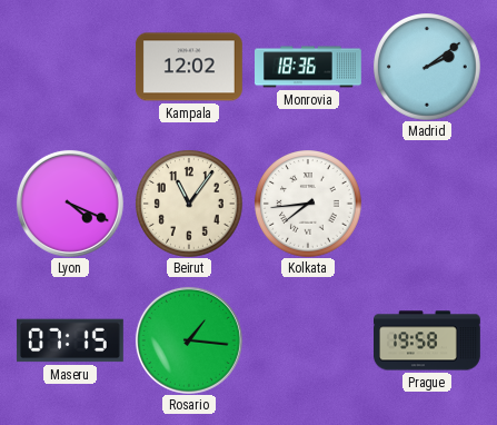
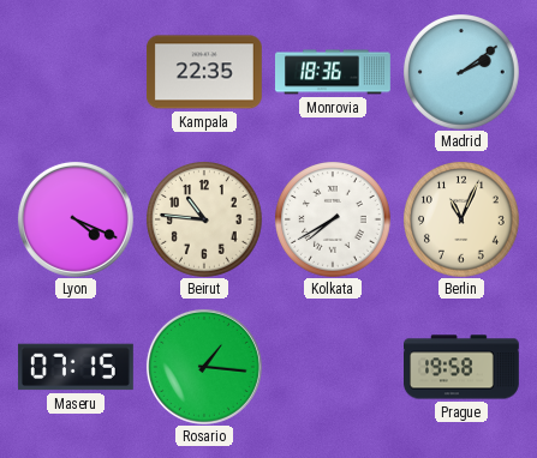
Kampala: 12:02 -> 22:35
Beirut: 11:06 -> 10:46
Kolkata: 7:44 -> 7:40
Berlin: none -> 11:04
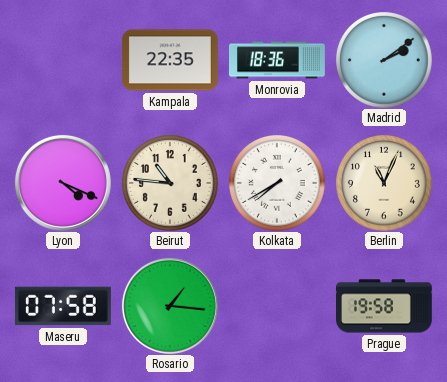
Maseru: 07:15 -> 07:58
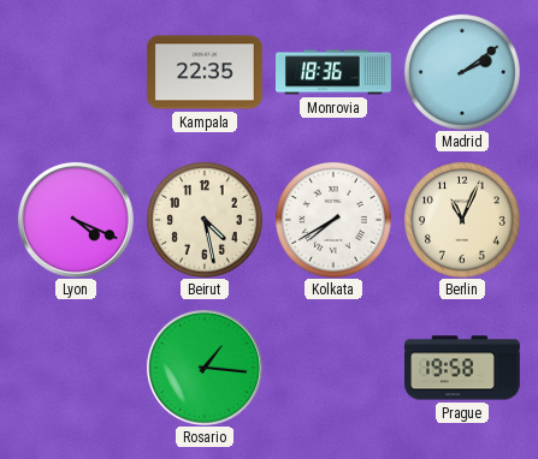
Beirut: 10:46 -> 4:28
Maseru: 07:58 -> none
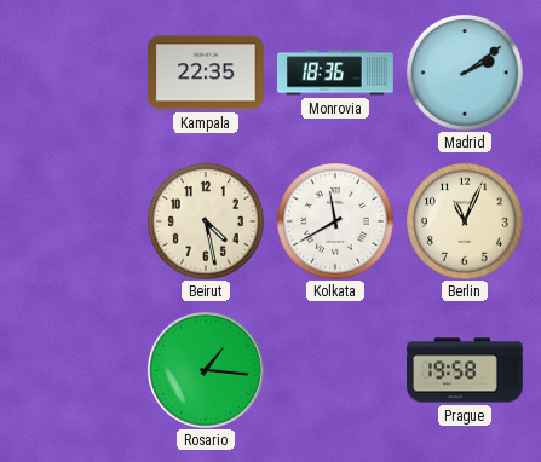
Lyon: 4:19 -> none
Kolkata: 7:40 -> 11:40
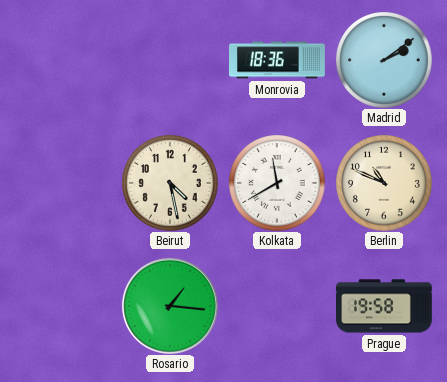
Kampala: 22:35 -> none
Berlin: 11:04 -> 10:49
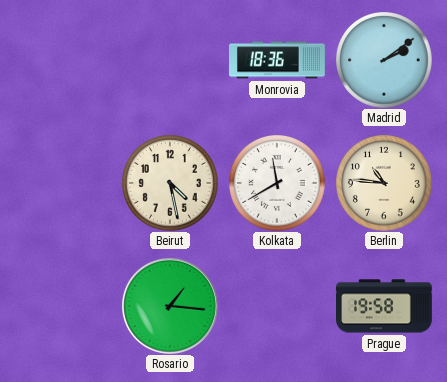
Berlin: 10:49 -> 10:46
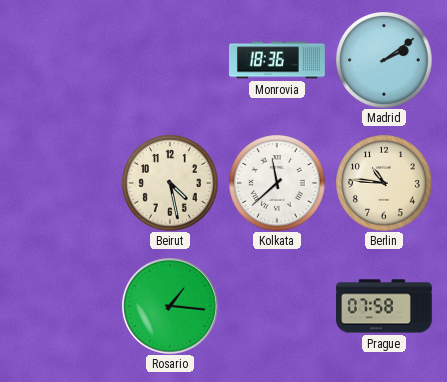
Kolkata: 11:40 -> 11:38
Prague: 19:58 -> 07:58
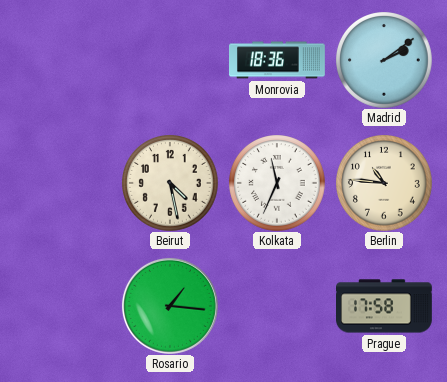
Kolkata: 11:38 -> 11:34
Prague: 07:58 -> 17:58
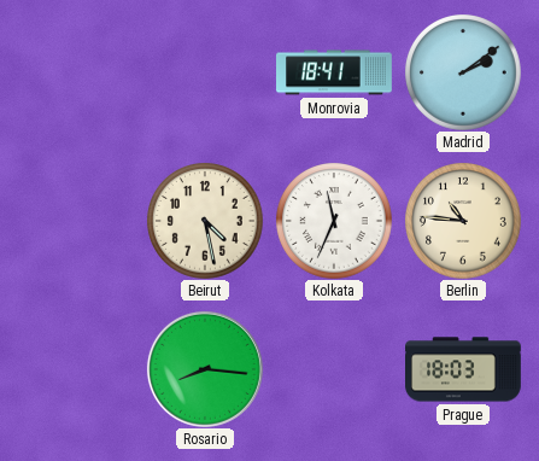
Monrovia: 18:36 -> 18:41
Rosario: 1:16 -> 8:16
Prague: 17:58 -> 18:03
